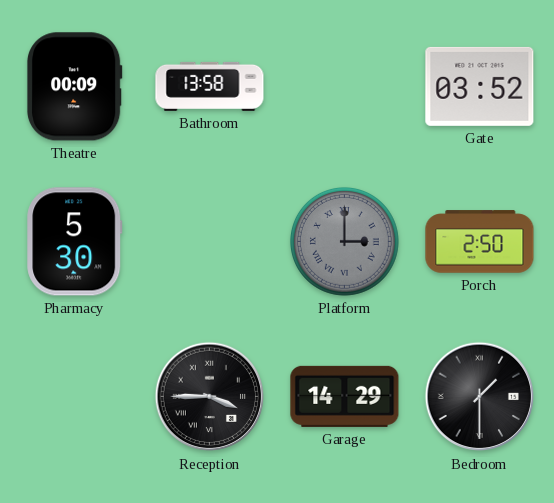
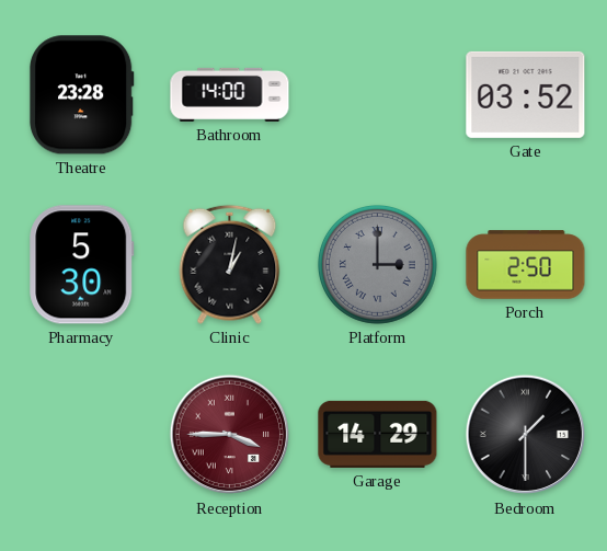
Theatre: 00:09 -> 23:28
Bathroom: 13:58 -> 14:00
Clinic: none -> 1:02
Reception dial: black -> burgundy
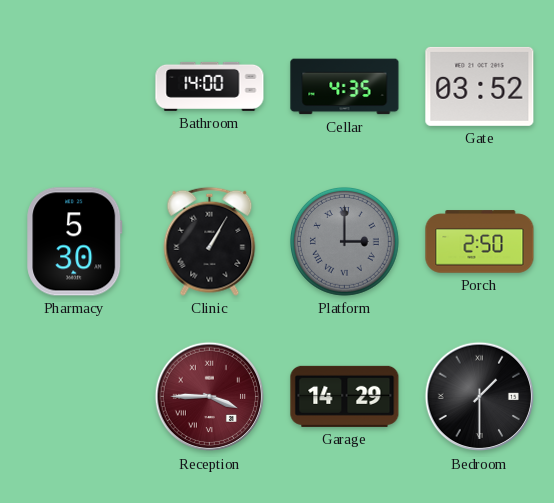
Theatre: 23:28 -> none
Cellar: none -> 4:35
Clinic: 1:02 -> 1:05
